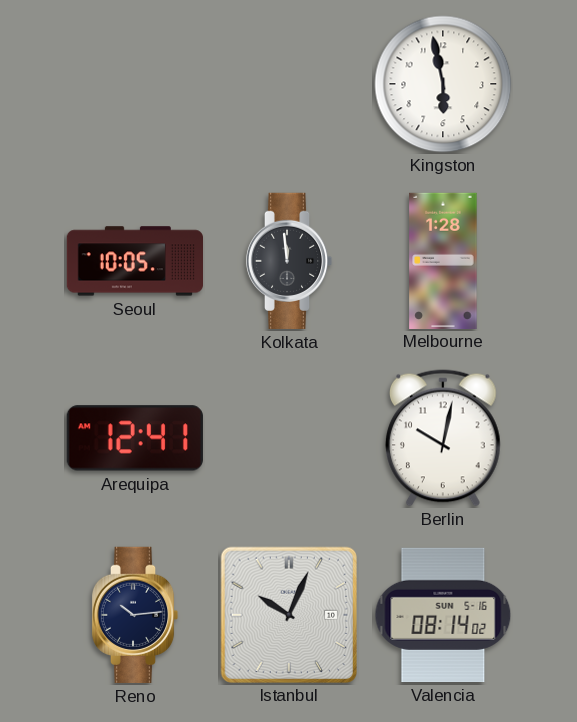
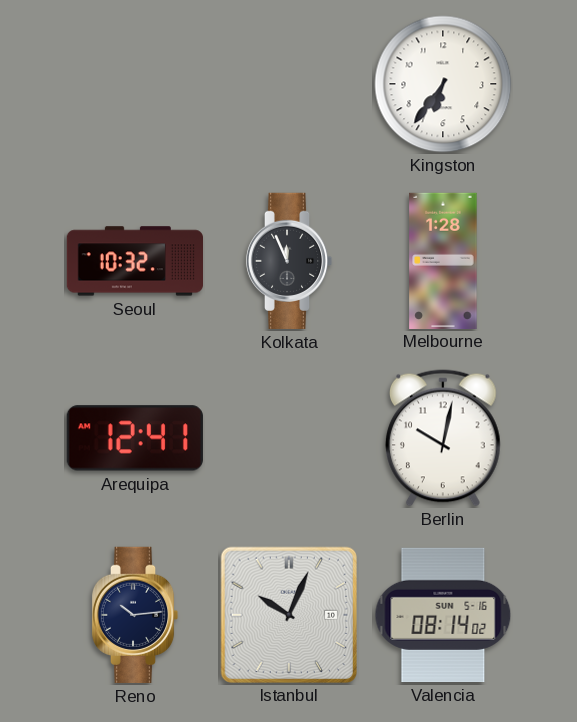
Kingston: 5:58 -> 6:36
Seoul: 10:05 -> 10:32
Kolkata: 11:59 -> 11:56
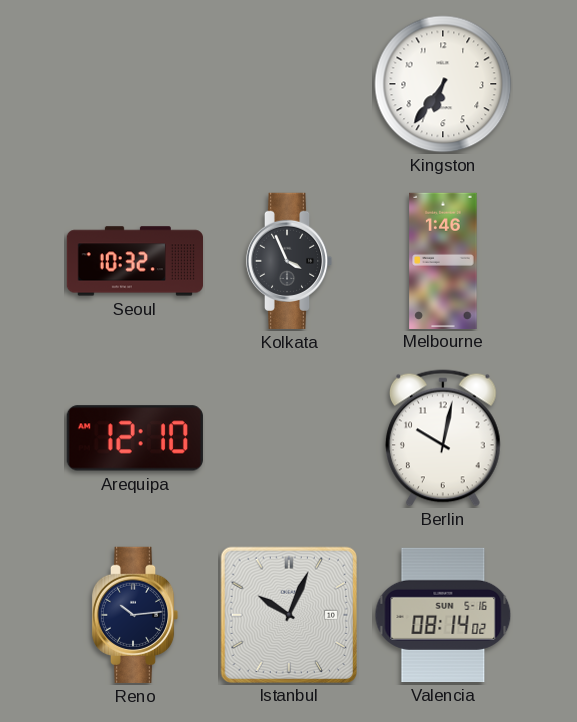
Kolkata: 11:56 -> 3:56
Melbourne: 1:28 -> 1:46
Arequipa: 12:41 -> 12:10
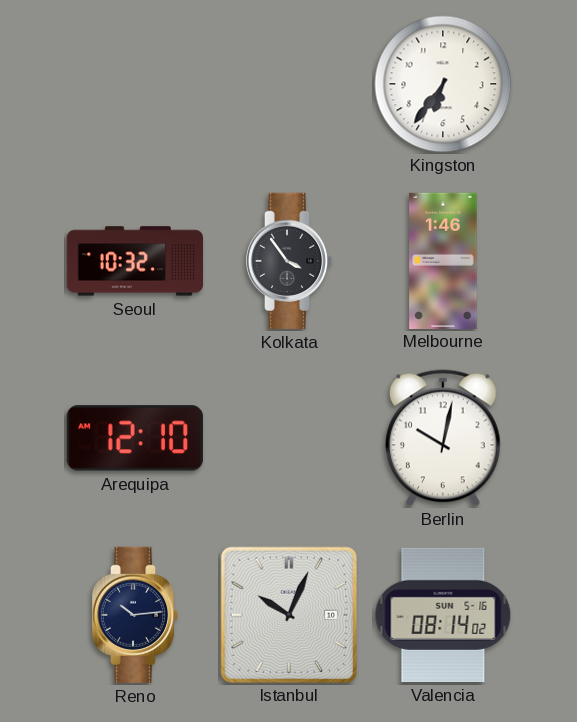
Kolkata: 3:56 -> 3:54
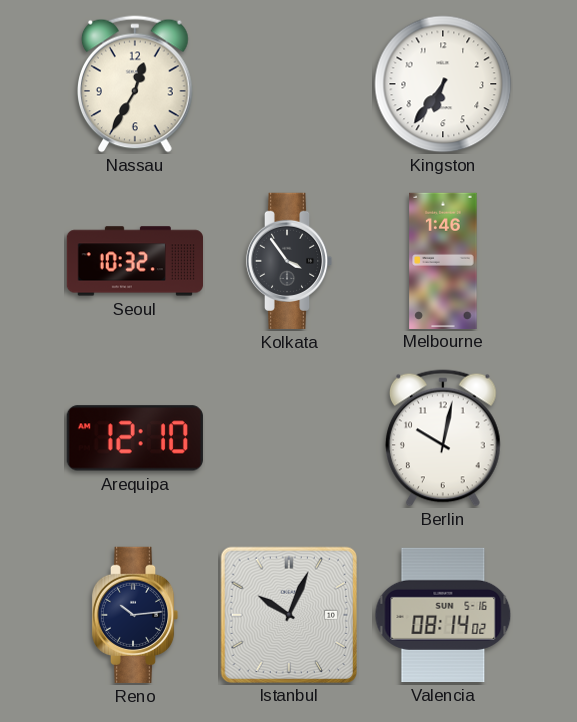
Nassau: none -> 12:35
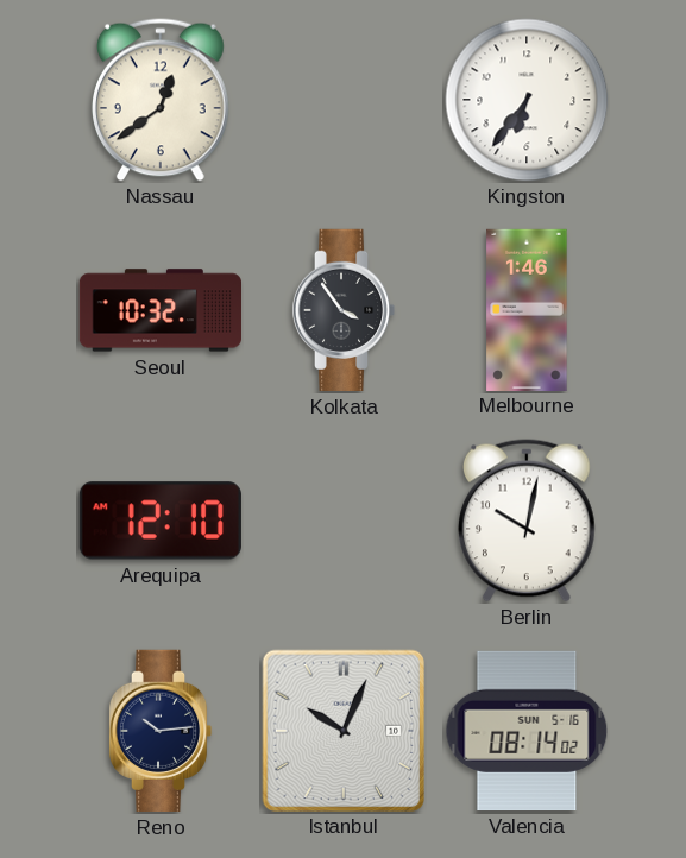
Nassau: 12:35 -> 12:39
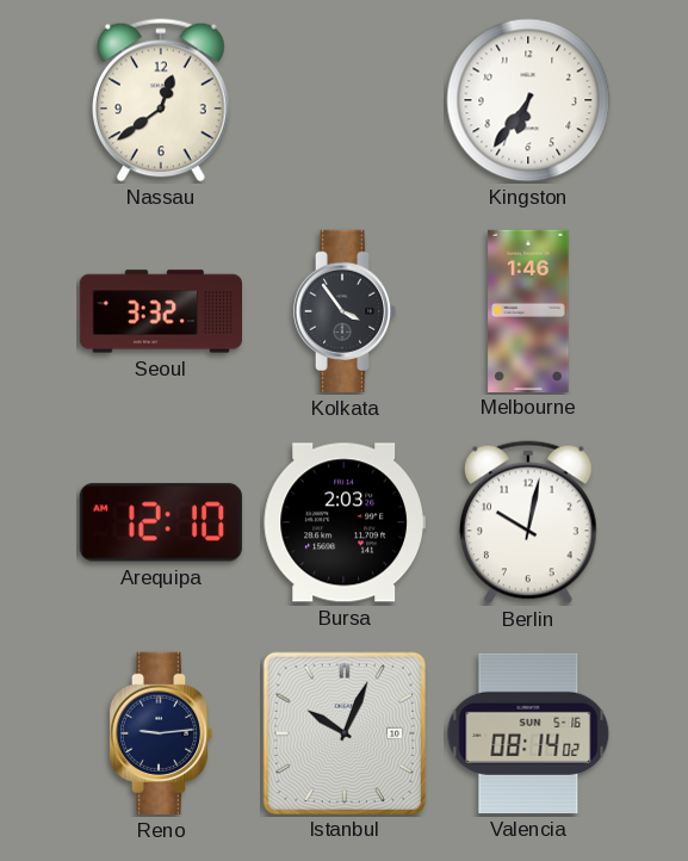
Seoul: 10:32 -> 3:32
Bursa: none -> 2:03
Reno: 10:14 -> 9:14
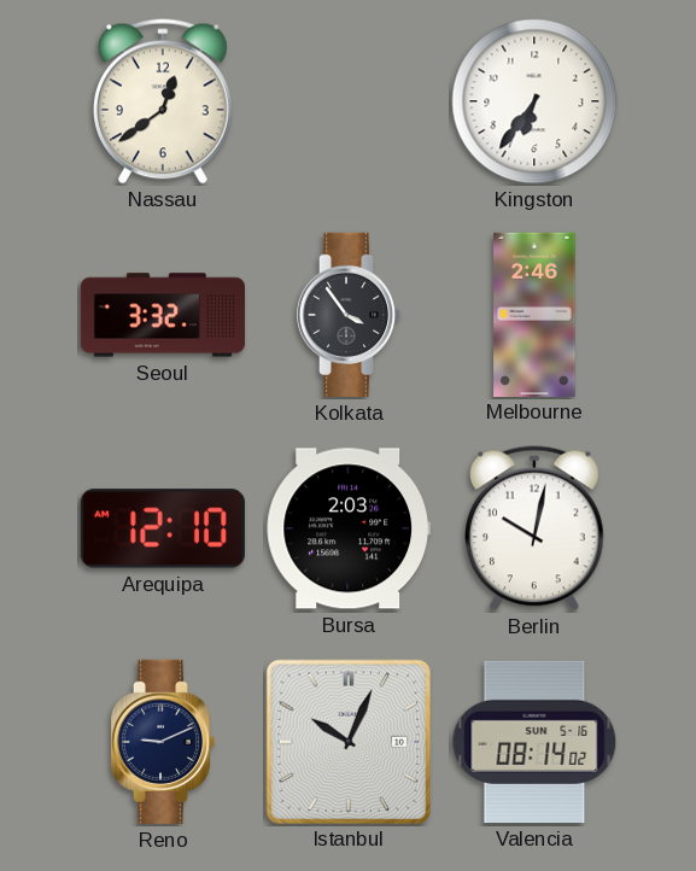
Melbourne: 1:46 -> 2:46
Reno: 9:14 -> 9:11
